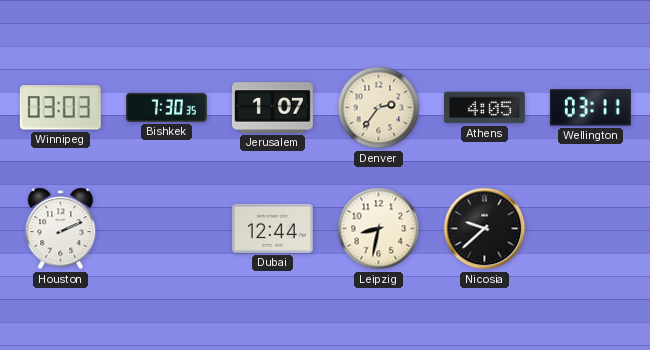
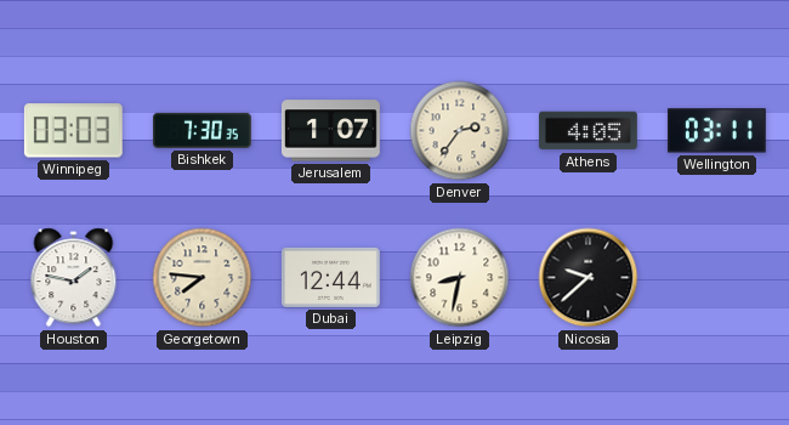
Houston: 2:11 -> 1:47
Georgetown: none -> 7:46
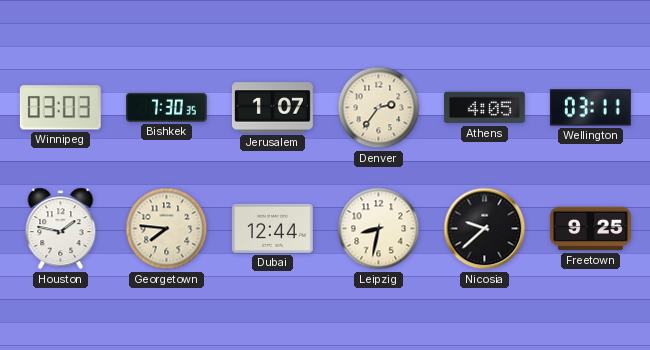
Freetown: none -> 9:25
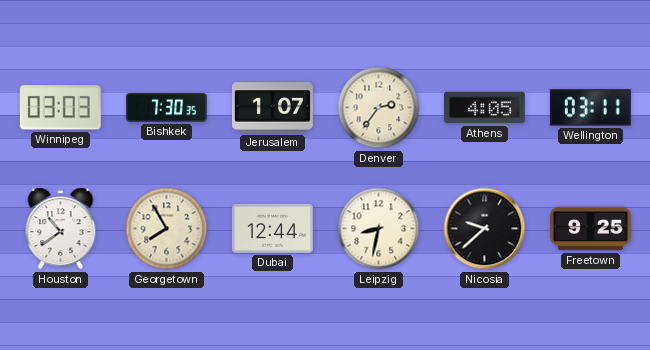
Houston: 1:47 -> 10:39
Georgetown: 7:46 -> 7:55
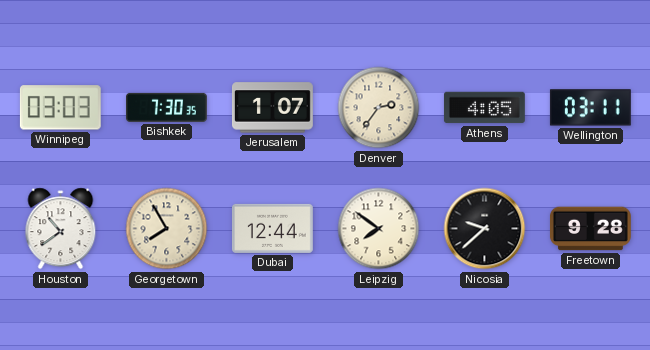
Leipzig: 8:32 -> 7:51
Freetown: 9:25 -> 9:28
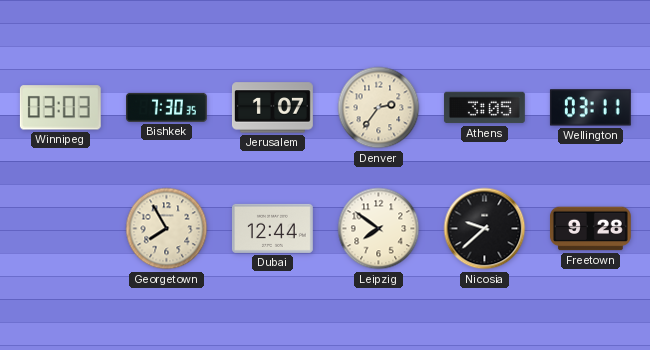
Athens: 4:05 -> 3:05
Houston: 10:39 -> none
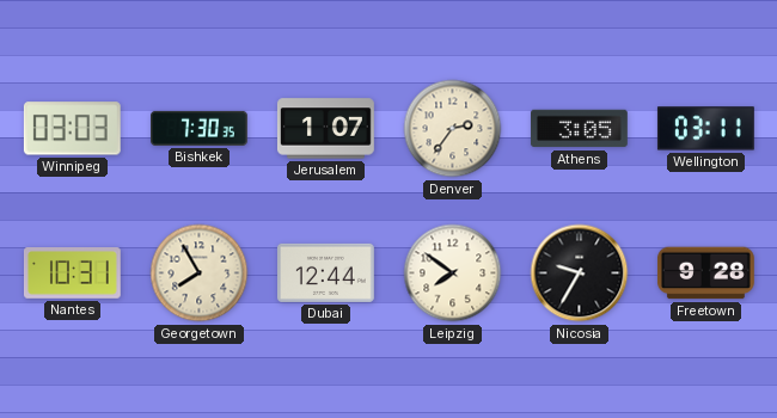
Nantes: none -> 10:31
Nicosia: 9:38 -> 9:35
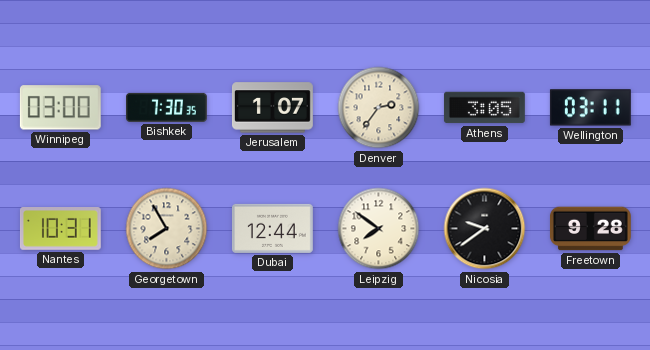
Winnipeg: 03:03 -> 03:00
Nicosia: 9:35 -> 9:39
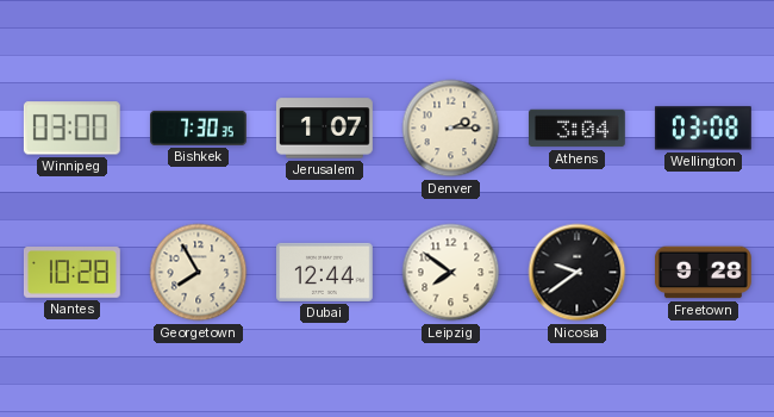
Denver: 2:36 -> 2:15
Athens: 3:05 -> 3:04
Wellington: 03:11 -> 03:08
Nantes: 10:31 -> 10:28
